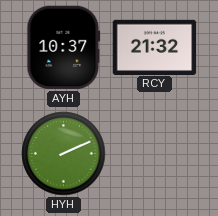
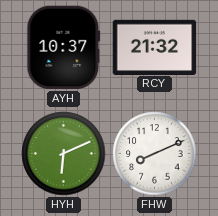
HYH: 2:11 -> 6:11
FHW: none -> 8:11
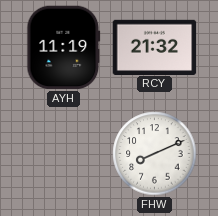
AYH: 10:37 -> 11:19
HYH: 6:11 -> none
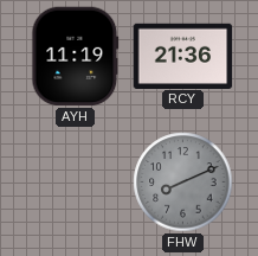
RCY: 21:32 -> 21:36
FHW dial: white -> grey
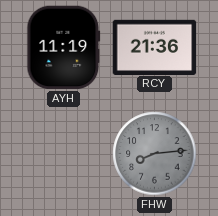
FHW: 8:11 -> 8:14
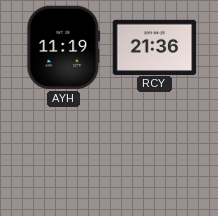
FHW: 8:14 -> none
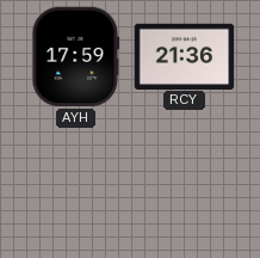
AYH: 11:19 -> 17:59
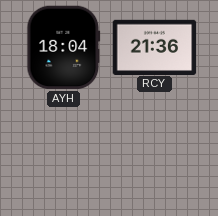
AYH: 17:59 -> 18:04
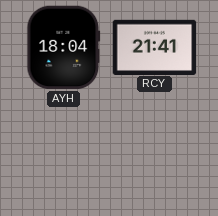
RCY: 21:36 -> 21:41
